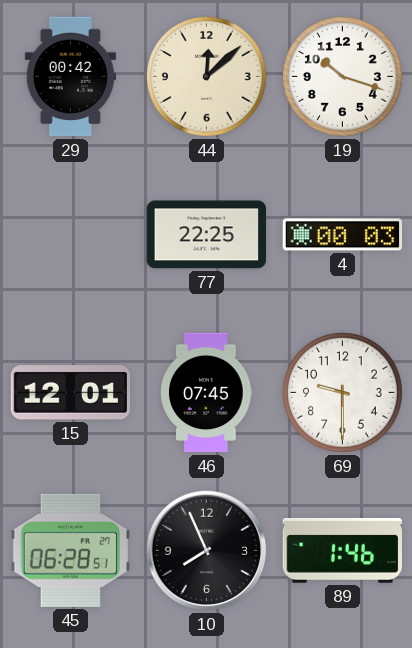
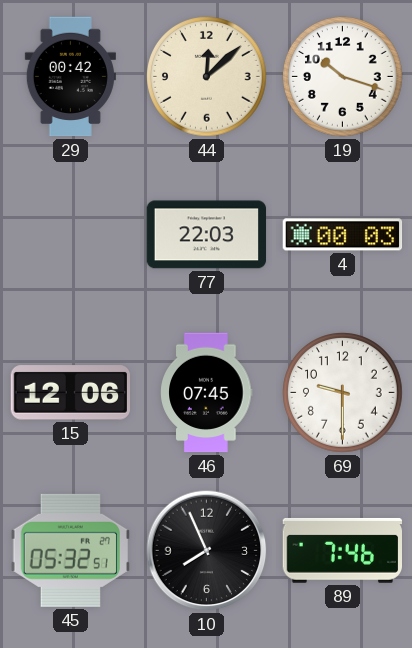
77: 22:25 -> 22:03
15: 12:01 -> 12:06
45: 06:28 -> 05:32
89: 1:46 -> 7:46
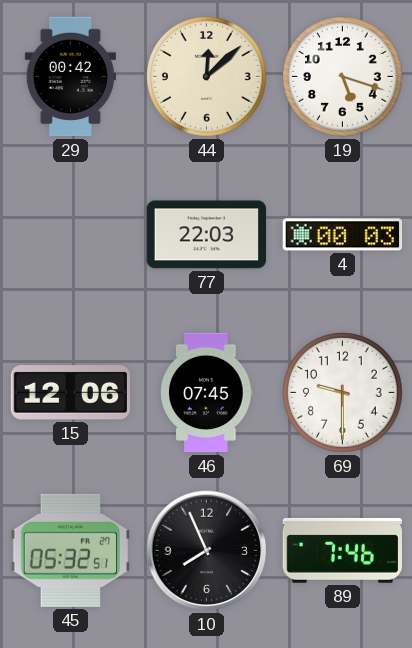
19: 10:18 -> 5:18
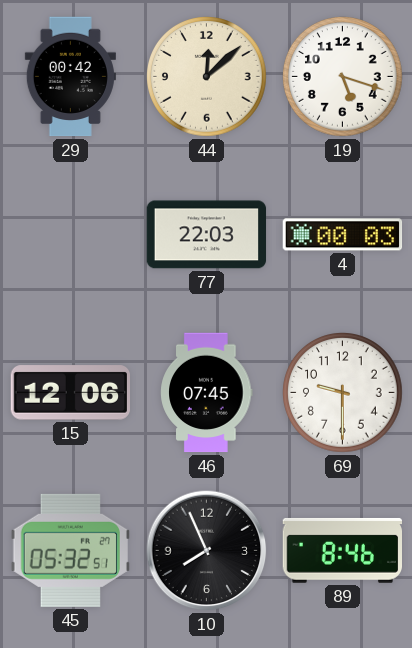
89: 7:46 -> 8:46
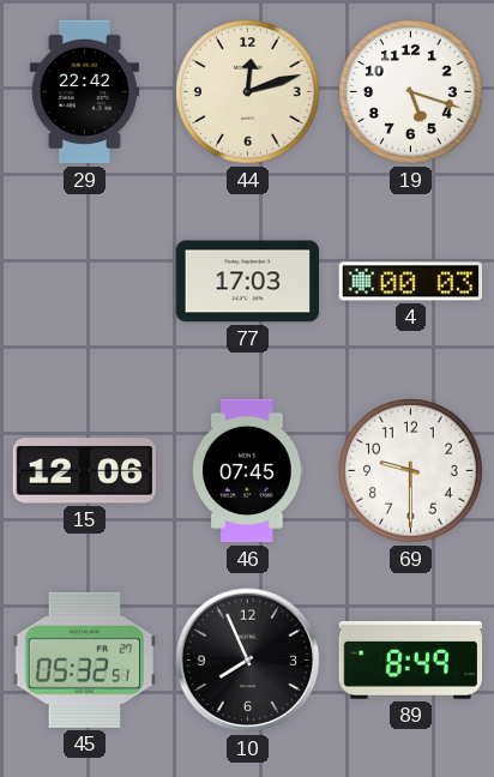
29: 00:42 -> 22:42
44: 12:08 -> 12:12
77: 22:03 -> 17:03
89: 8:46 -> 8:49
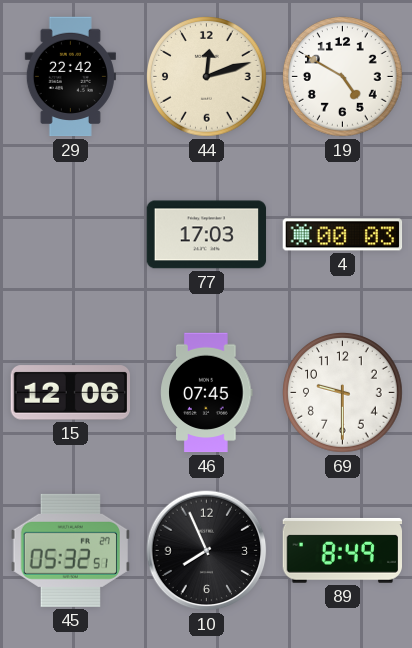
19: 5:18 -> 4:50
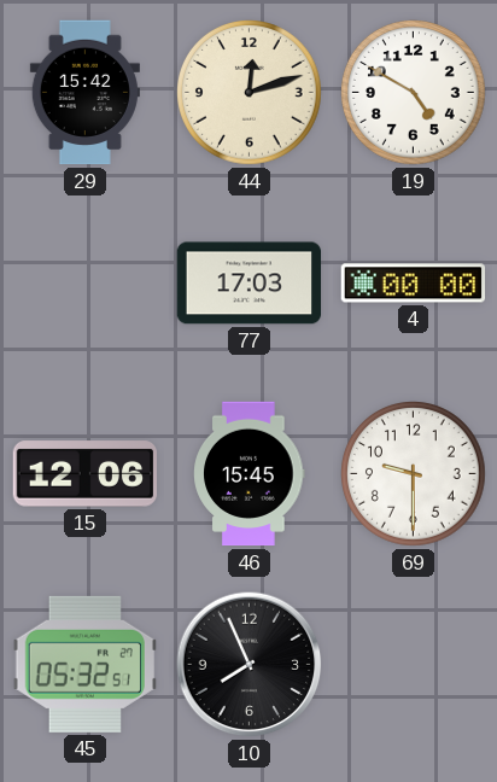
29: 22:42 -> 15:42
4: 00:03 -> 00:00
46: 07:45 -> 15:45
89: 8:49 -> none
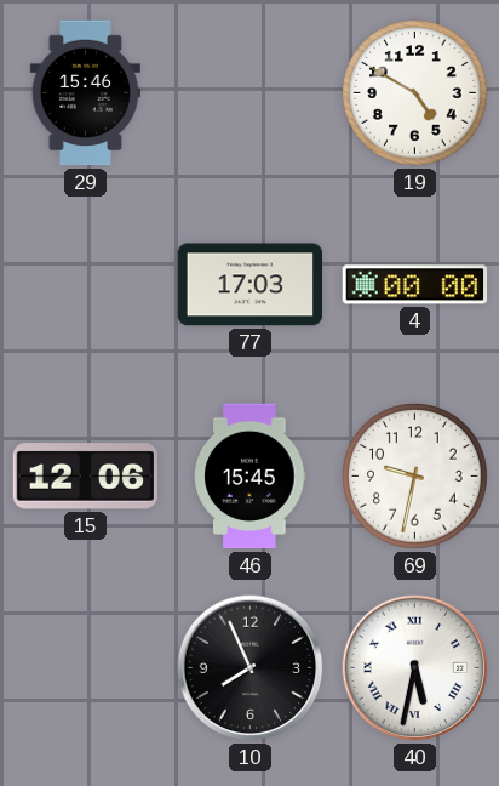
29: 15:42 -> 15:46
44: 12:12 -> none
69: 9:30 -> 9:32
45: 05:32 -> none
40: none -> 5:32
